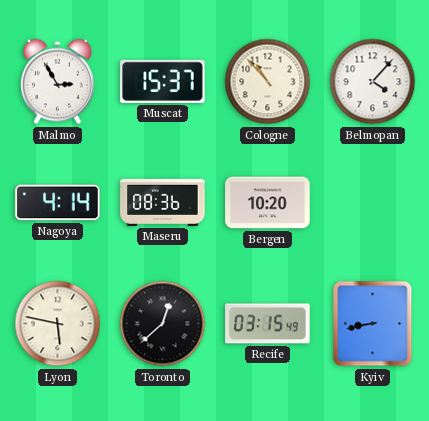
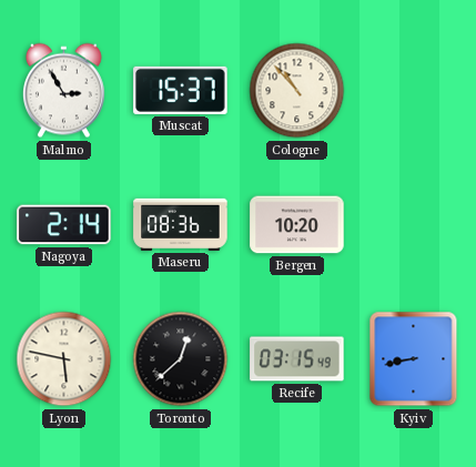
Belmopan: 4:07 -> none
Nagoya: 4:14 -> 2:14
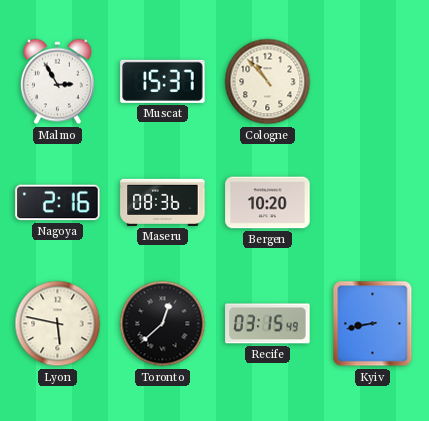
Nagoya: 2:14 -> 2:16
